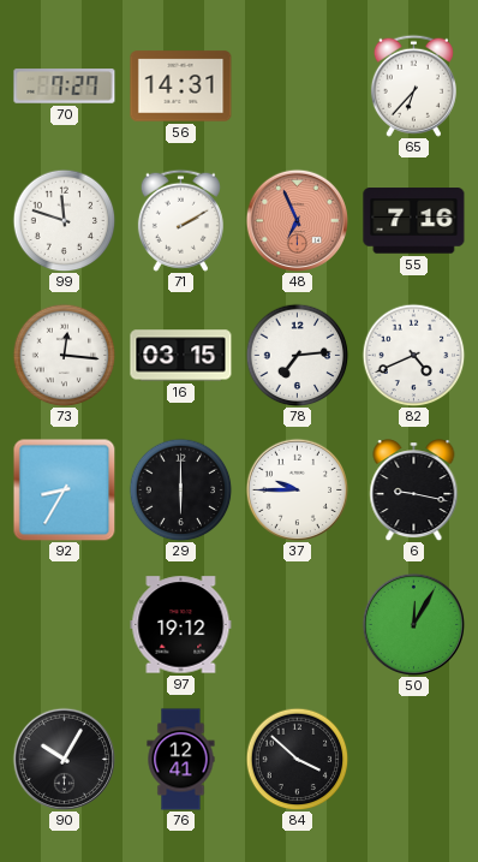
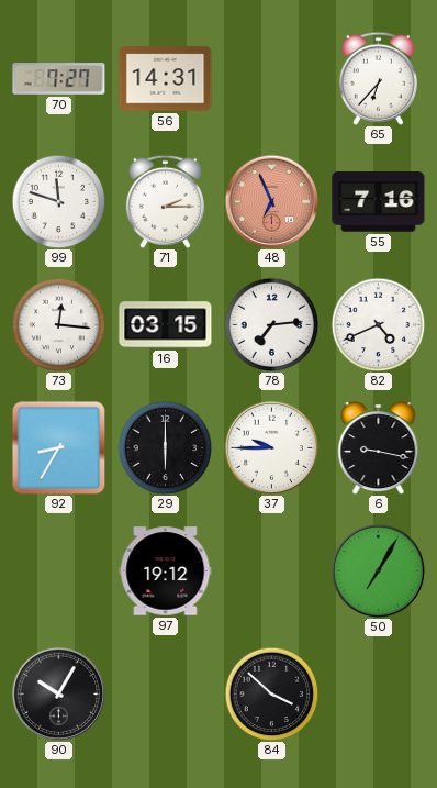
71: 2:10 -> 2:15
50: 12:05 -> 7:05
76: 12:41 -> none
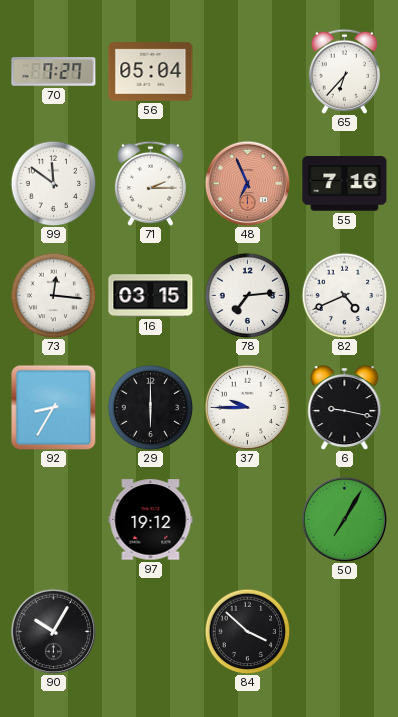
56: 14:31 -> 05:04
99: 11:48 -> 11:51
